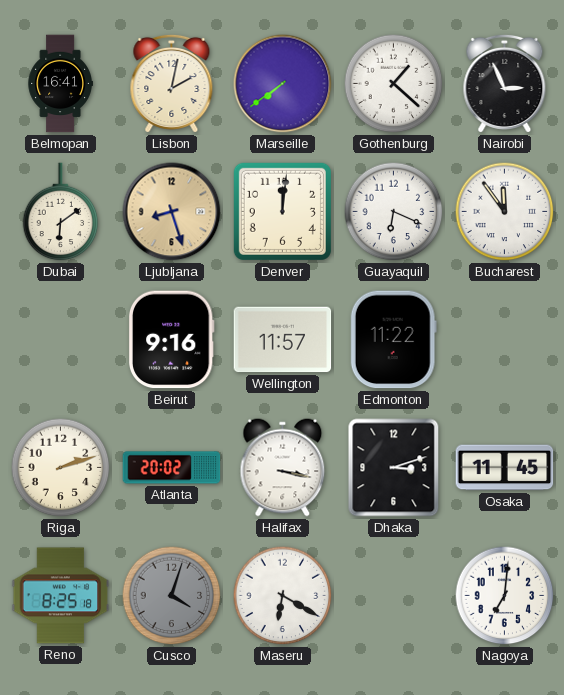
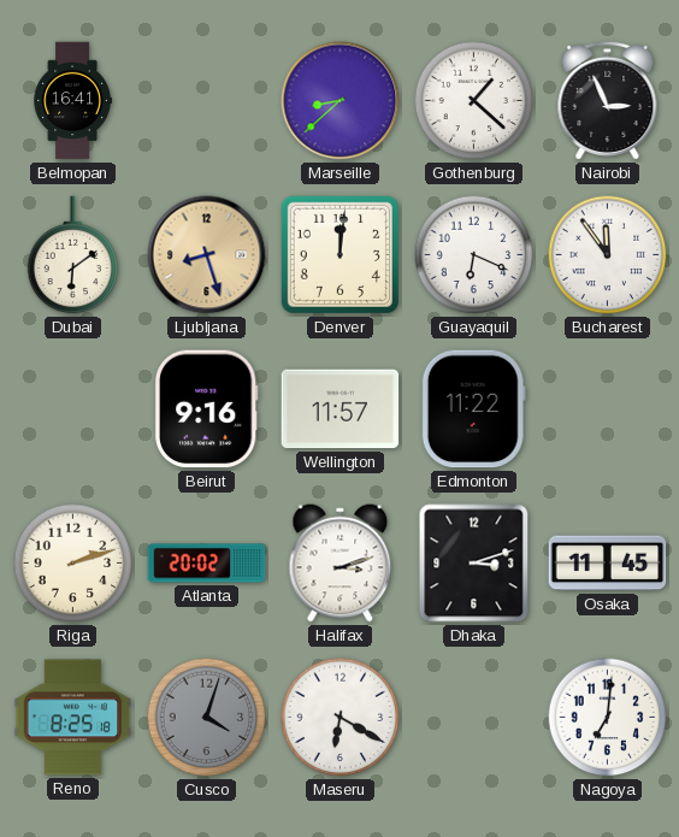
Lisbon: 2:02 -> none
Marseille: 7:39 -> 8:38
Halifax: 3:17 -> 3:12
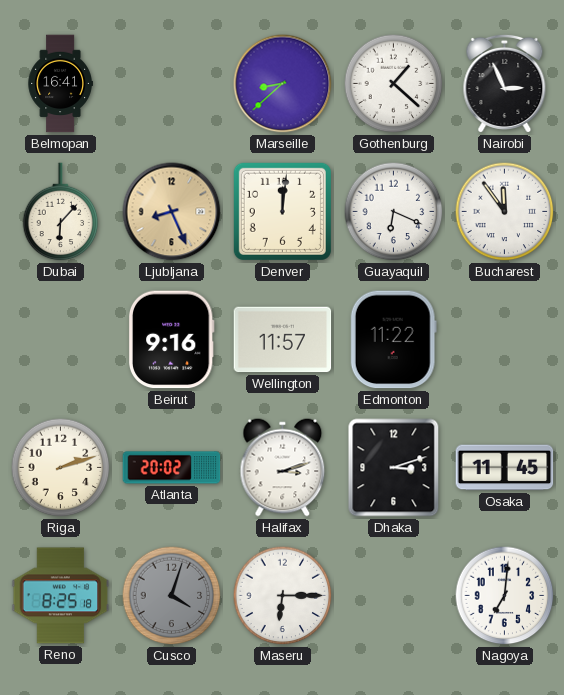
Dubai: 6:09 -> 6:07
Ljubljana: 8:27 -> 8:26
Maseru: 6:20 -> 6:15
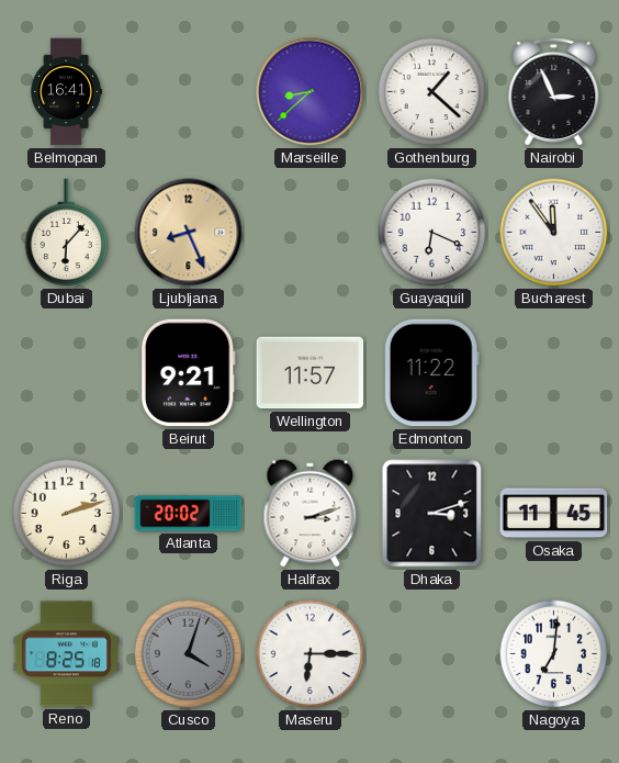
Denver: 12:01 -> none
Beirut: 9:16 -> 9:21
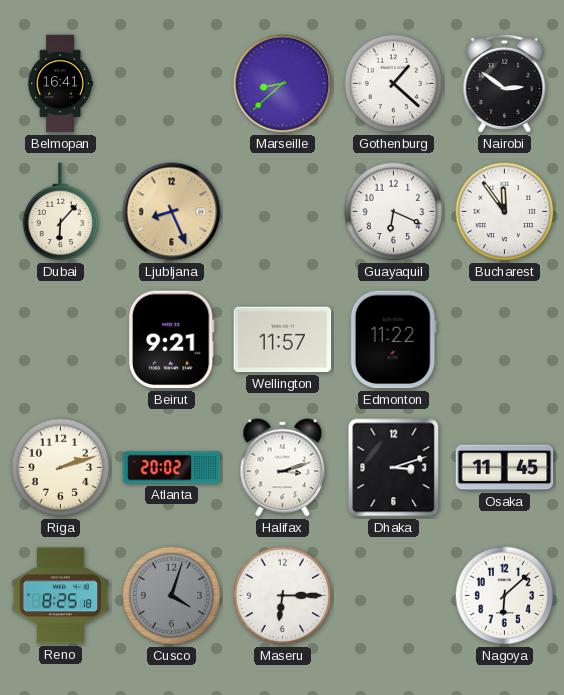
Nairobi: 2:56 -> 2:51
Nagoya: 7:01 -> 6:08
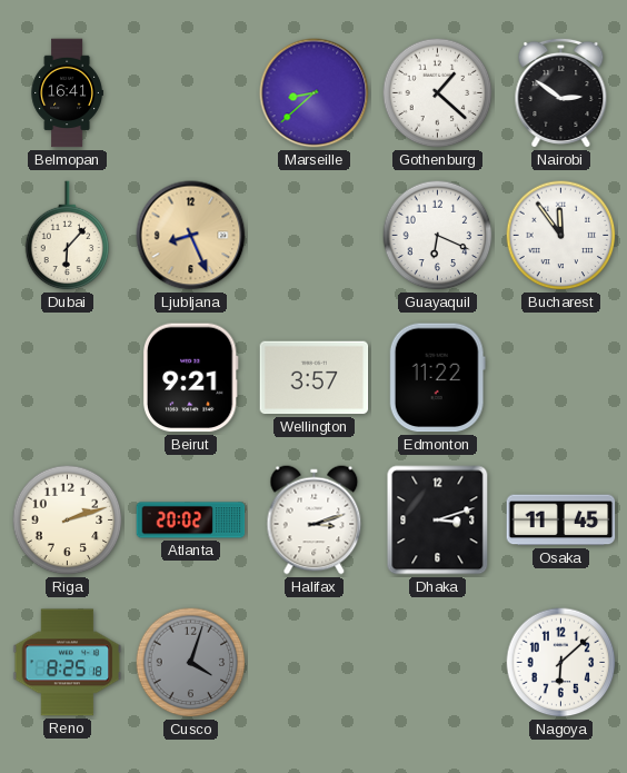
Wellington: 11:57 -> 3:57
Maseru: 6:15 -> none
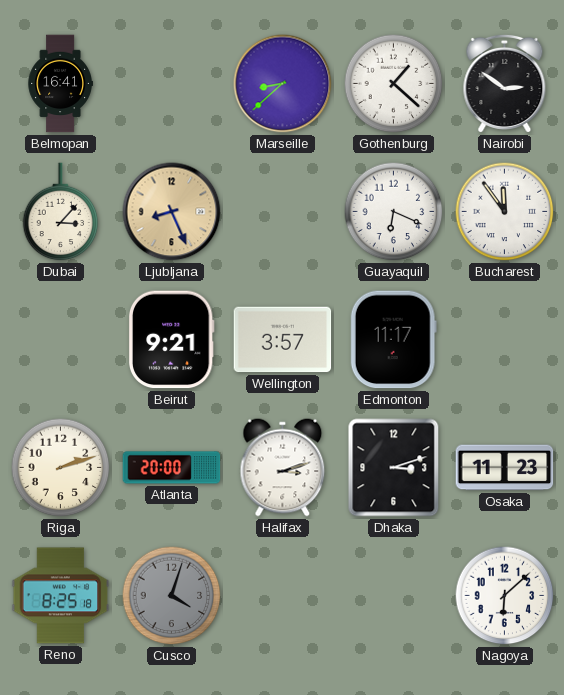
Dubai: 6:07 -> 3:07
Edmonton: 11:22 -> 11:17
Atlanta: 20:02 -> 20:00
Osaka: 11:45 -> 11:23
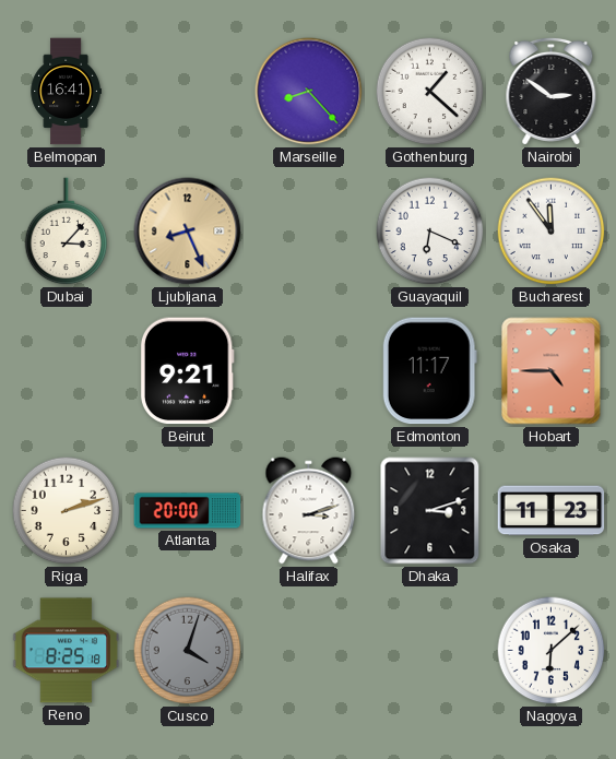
Marseille: 8:38 -> 8:23
Wellington: 3:57 -> none
Hobart: none -> 4:45
